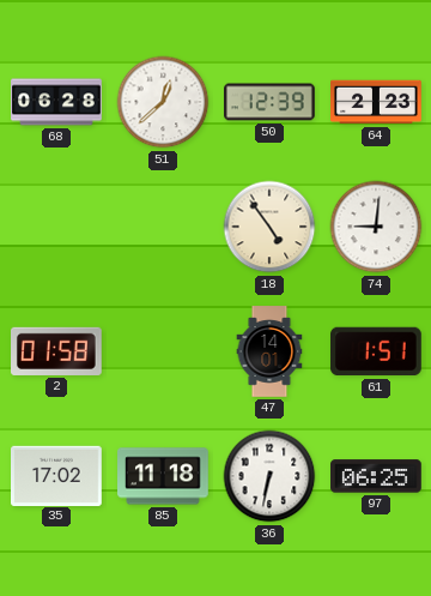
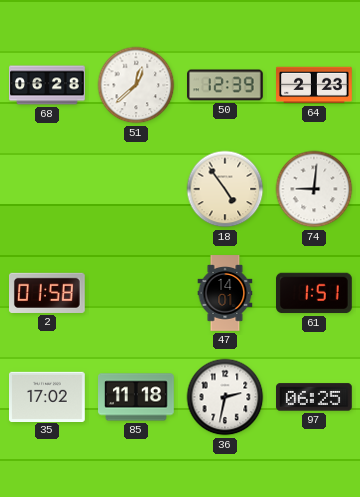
36: 6:32 -> 2:32
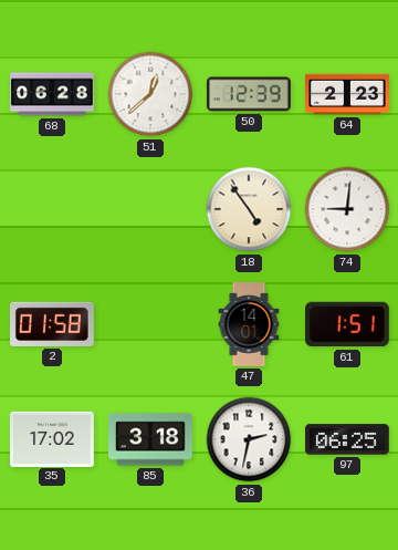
85: 11:18 -> 3:18
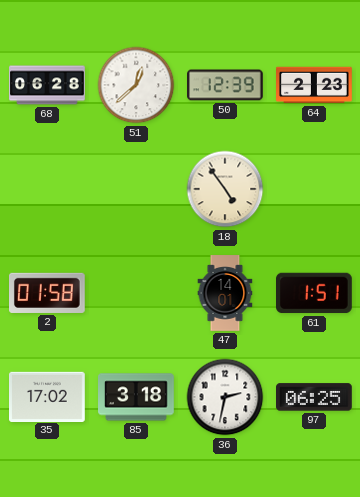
74: 9:01 -> none
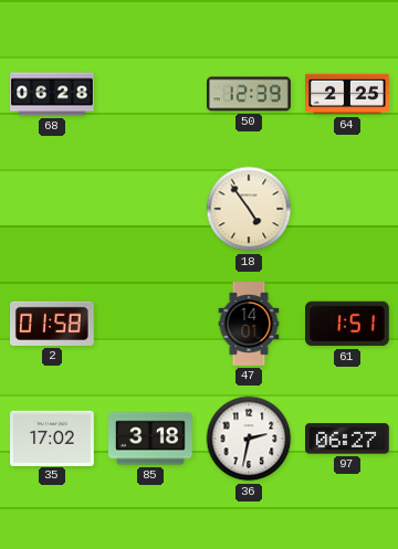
51: 12:38 -> none
64: 2:23 -> 2:25
97: 06:25 -> 06:27
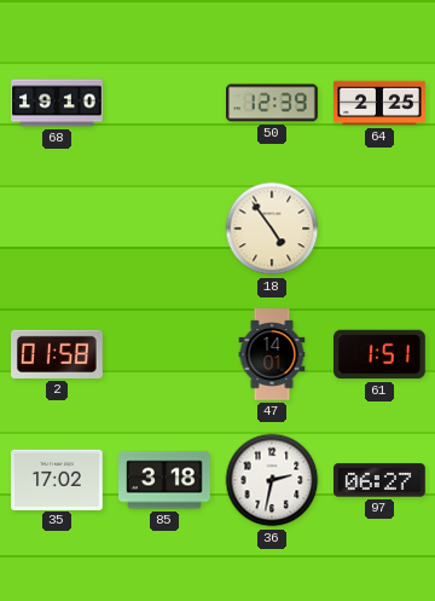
68: 06:28 -> 19:10
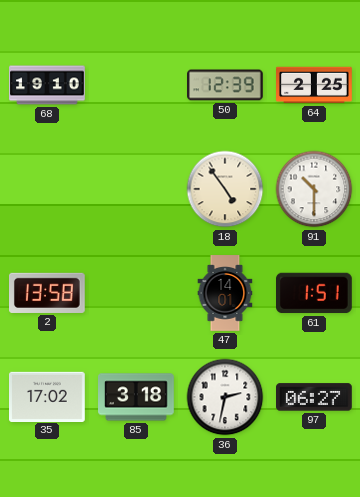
91: none -> 10:30
2: 01:58 -> 13:58
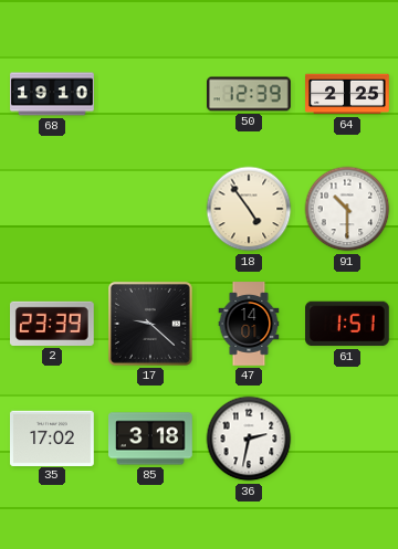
2: 13:58 -> 23:39
17: none -> 9:22
97: 06:27 -> none
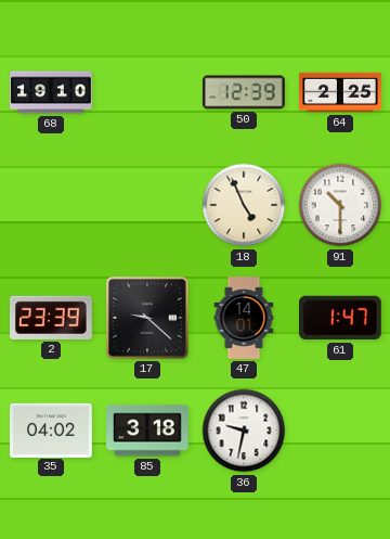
18: 4:54 -> 4:56
61: 1:51 -> 1:47
35: 17:02 -> 04:02
36: 2:32 -> 9:32
